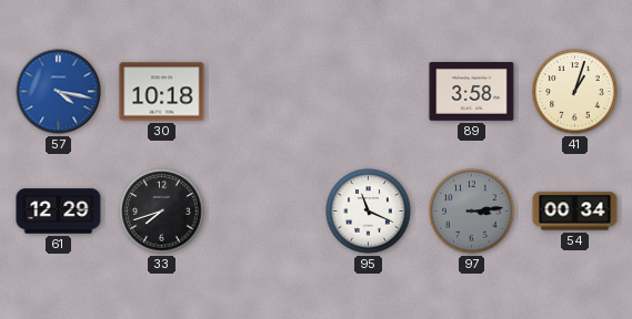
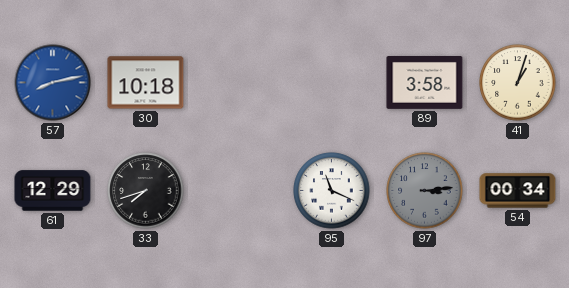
57: 4:17 -> 8:13
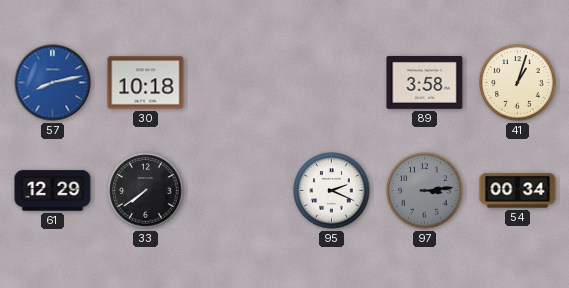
33: 7:42 -> 7:39
95: 11:19 -> 2:19
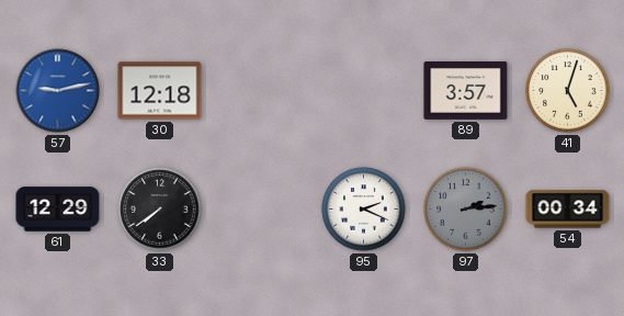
57: 8:13 -> 9:13
30: 10:18 -> 12:18
89: 3:58 -> 3:57
41: 1:03 -> 5:03
97: 3:14 -> 2:14
